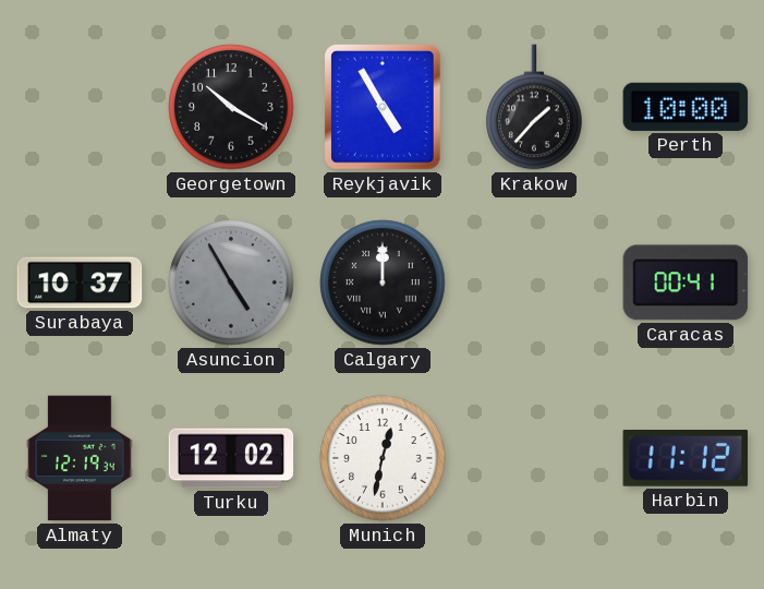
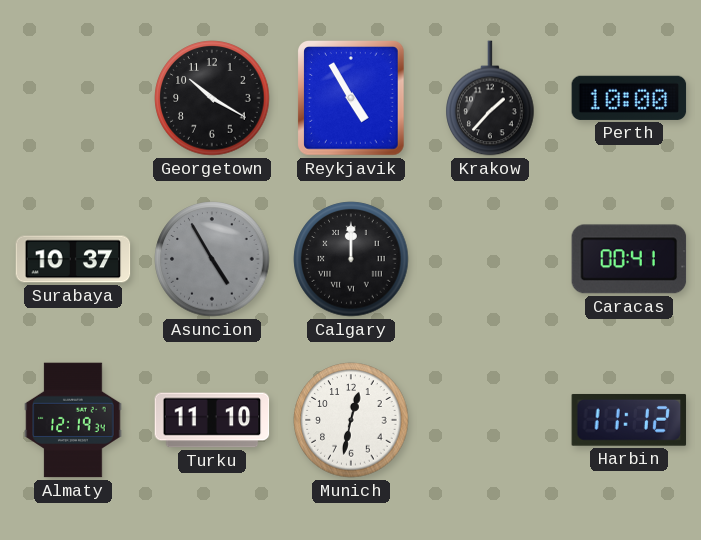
Turku: 12:02 -> 11:10
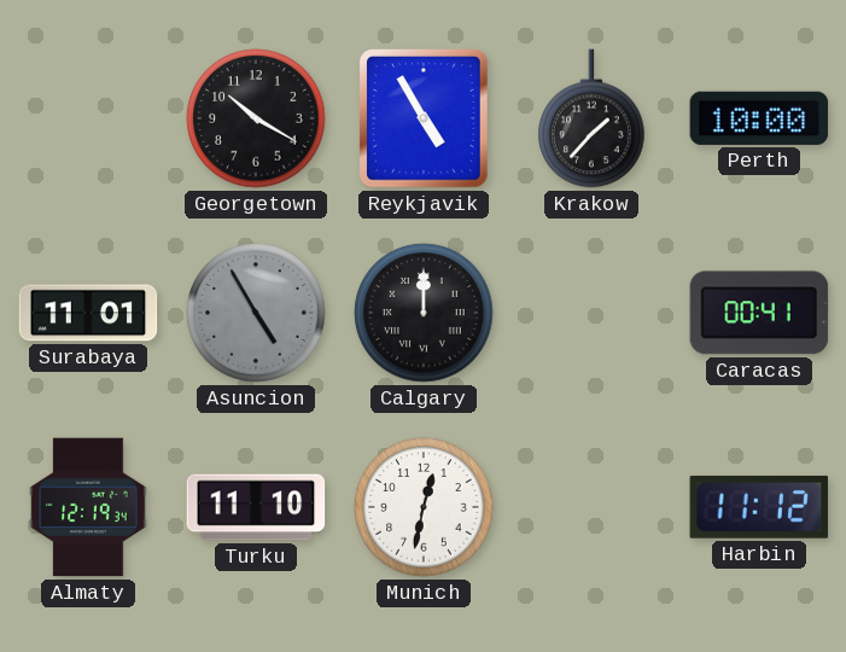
Surabaya: 10:37 -> 11:01
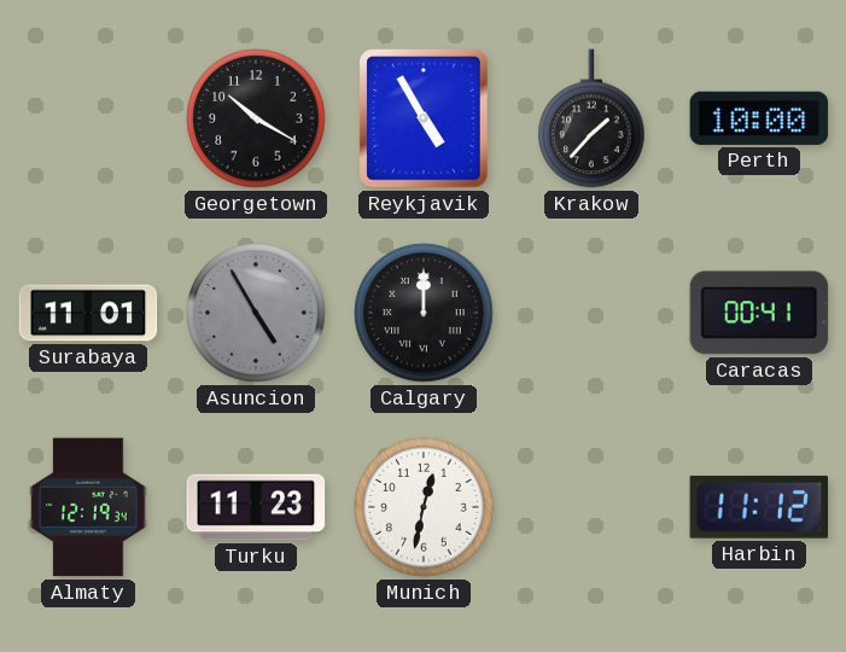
Turku: 11:10 -> 11:23
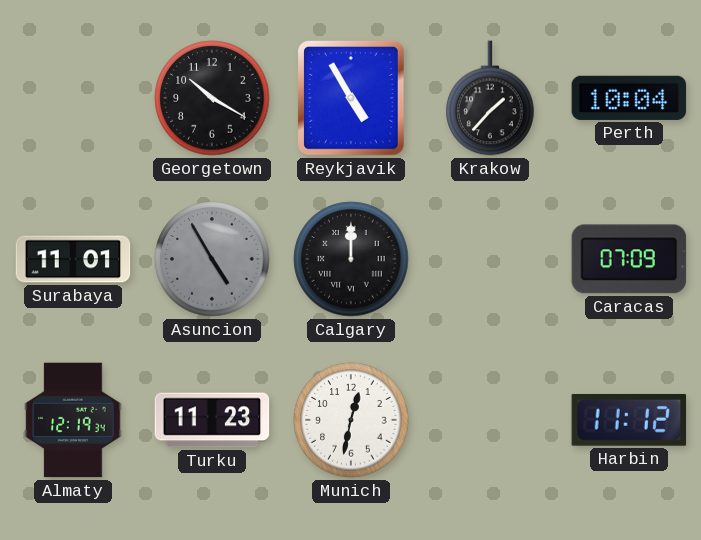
Perth: 10:00 -> 10:04
Caracas: 00:41 -> 07:09
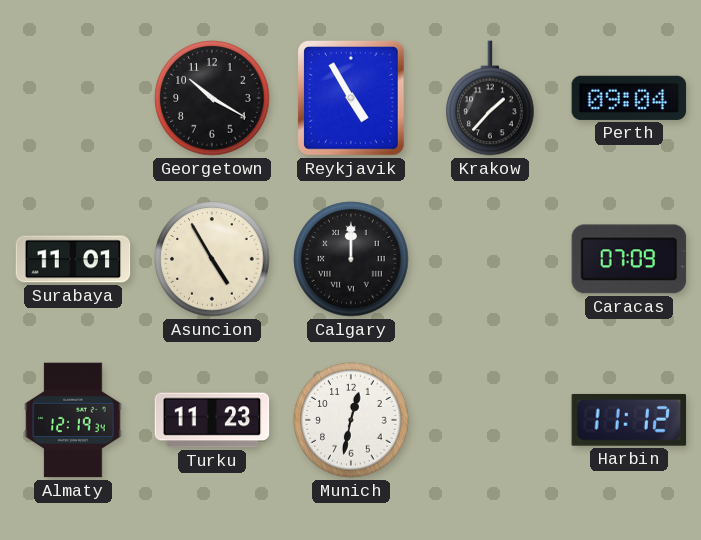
Perth: 10:04 -> 09:04
Asuncion dial: grey -> cream
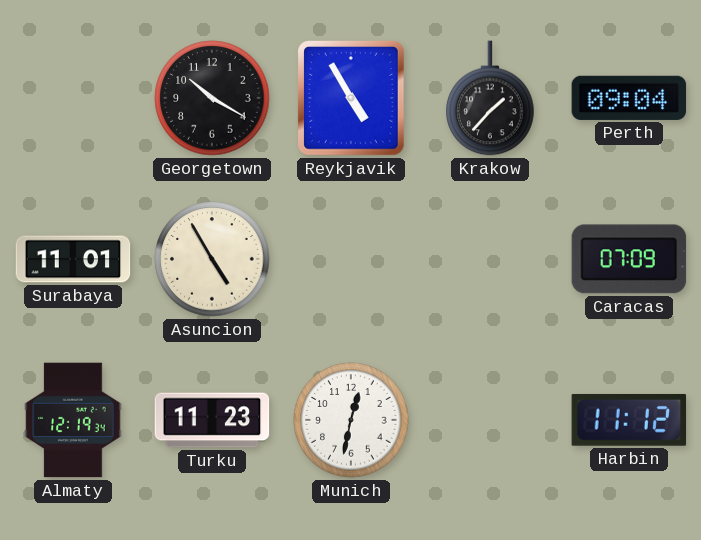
Calgary: 12:00 -> none
